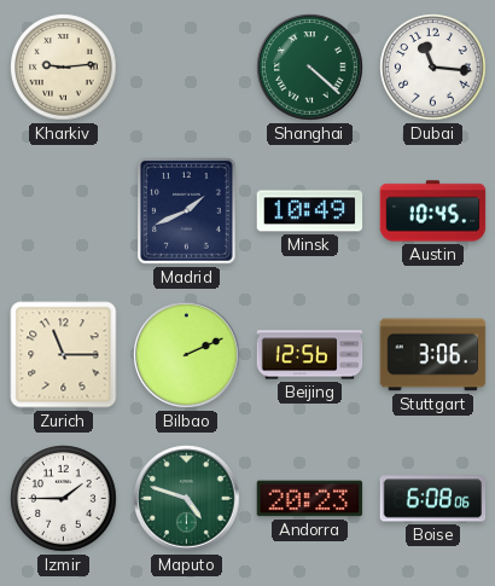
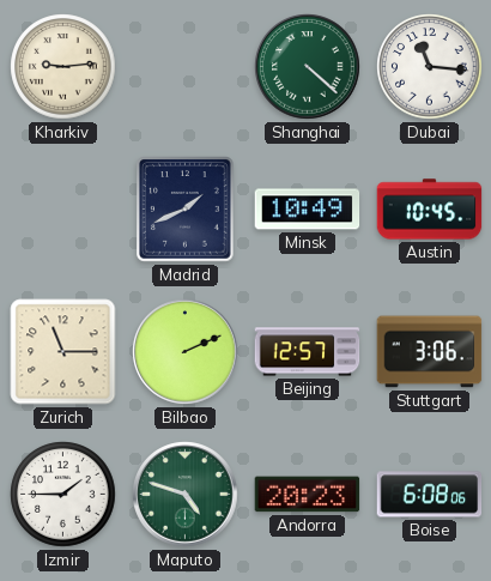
Beijing: 12:56 -> 12:57
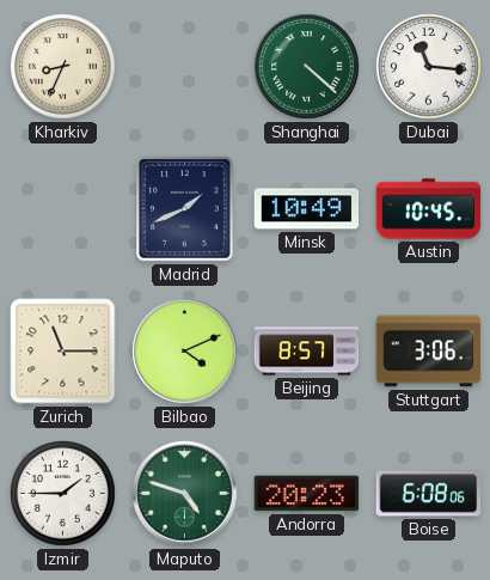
Kharkiv: 9:14 -> 8:34
Bilbao: 2:11 -> 4:11
Beijing: 12:57 -> 8:57
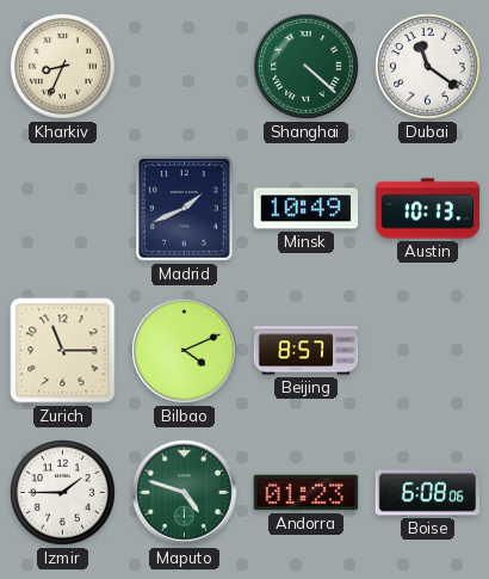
Dubai: 11:16 -> 11:21
Austin: 10:45 -> 10:13
Stuttgart: 3:06 -> none
Andorra: 20:23 -> 01:23
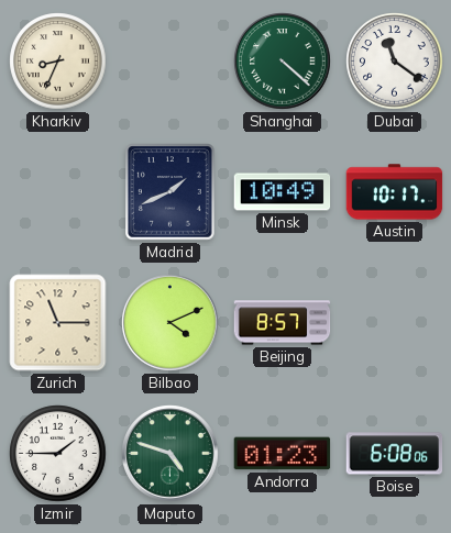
Austin: 10:13 -> 10:17
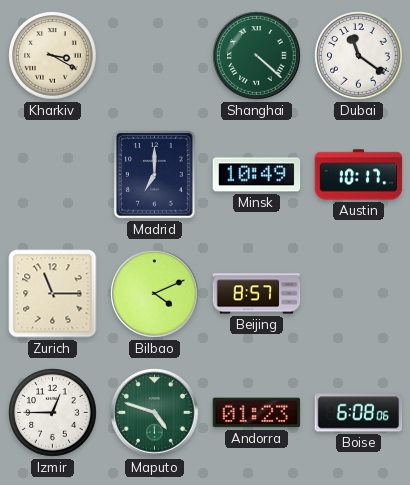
Kharkiv: 8:34 -> 3:20
Madrid: 1:41 -> 7:00
Izmir: 1:45 -> 12:45
